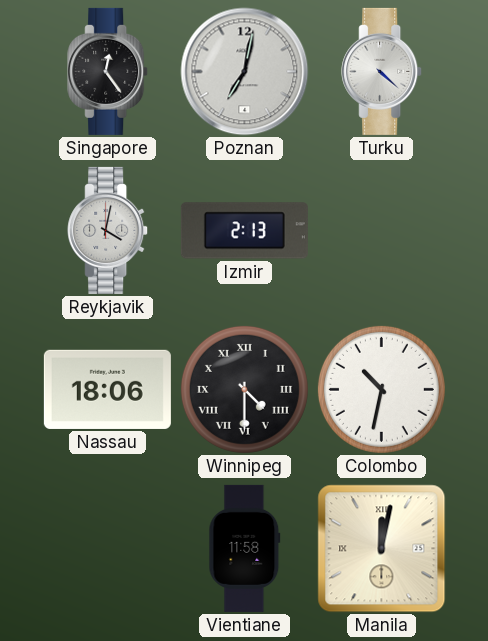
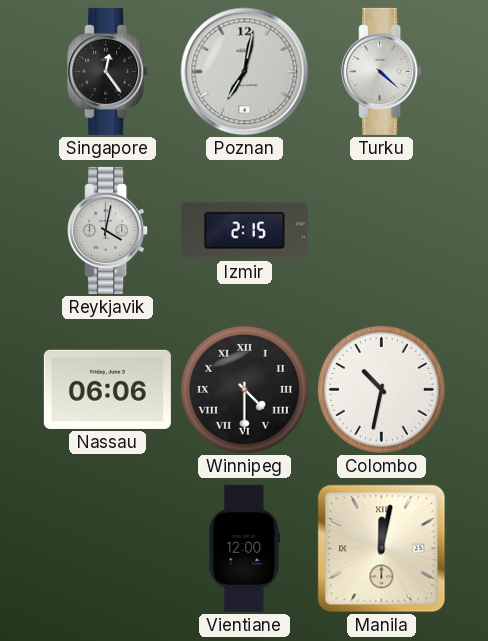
Izmir: 2:13 -> 2:15
Nassau: 18:06 -> 06:06
Vientiane: 11:58 -> 12:00
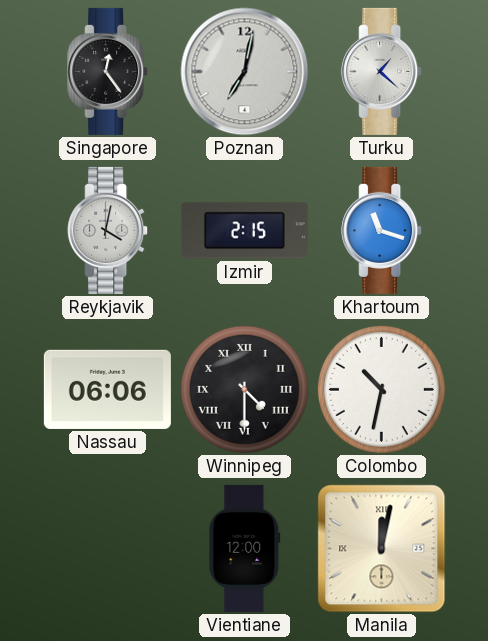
Turku: 4:22 -> 1:22
Khartoum: none -> 11:18
